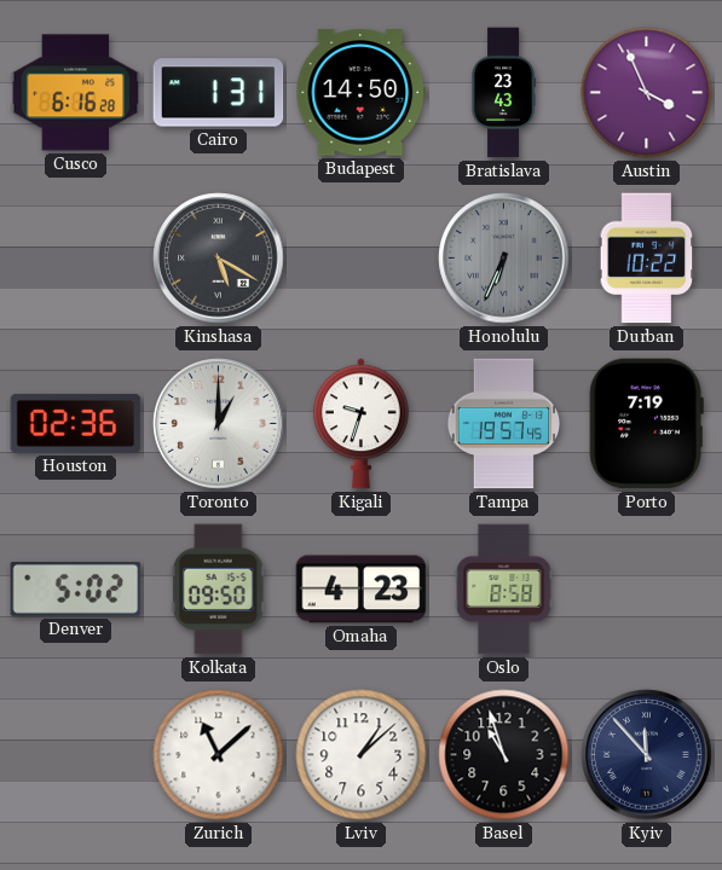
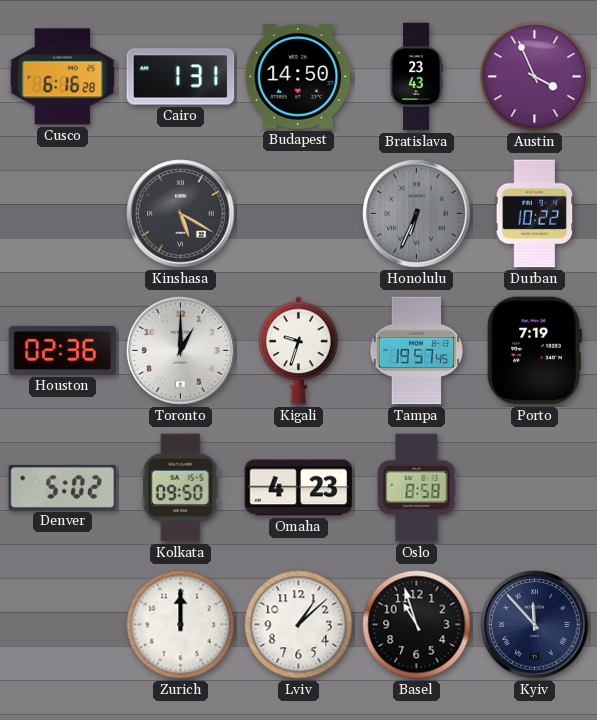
Zurich: 11:08 -> 12:00
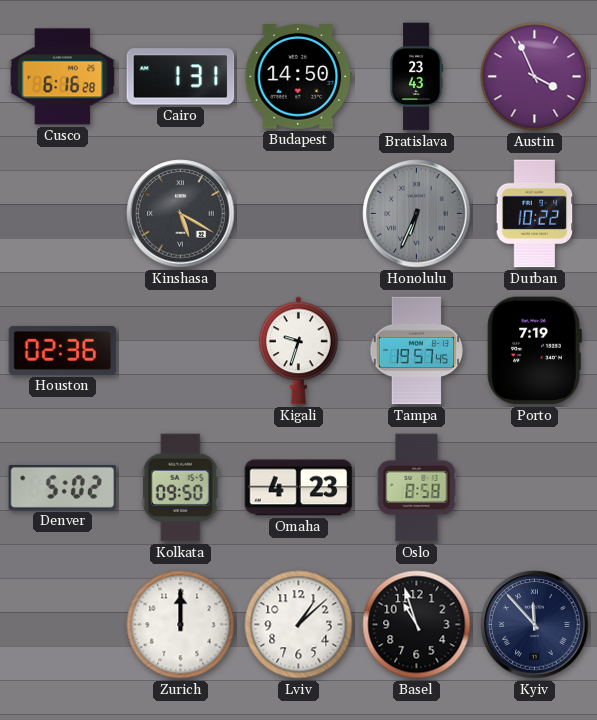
Toronto: 1:00 -> none
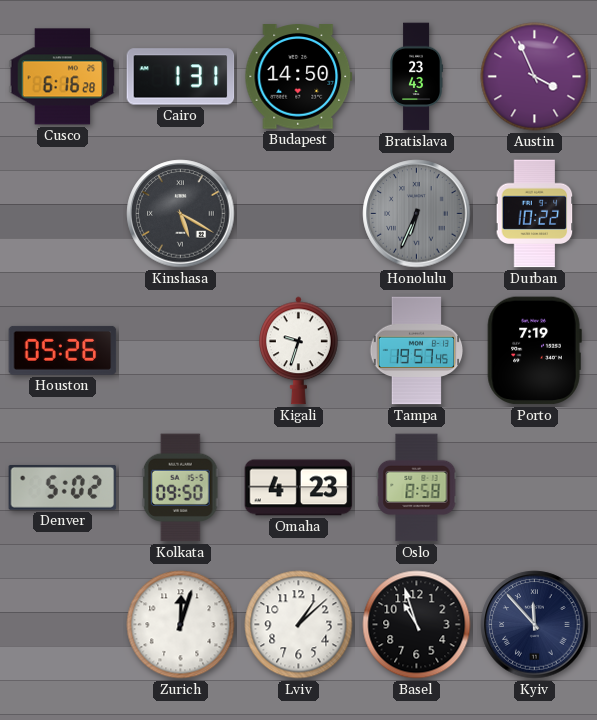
Houston: 02:36 -> 05:26
Zurich: 12:00 -> 12:03
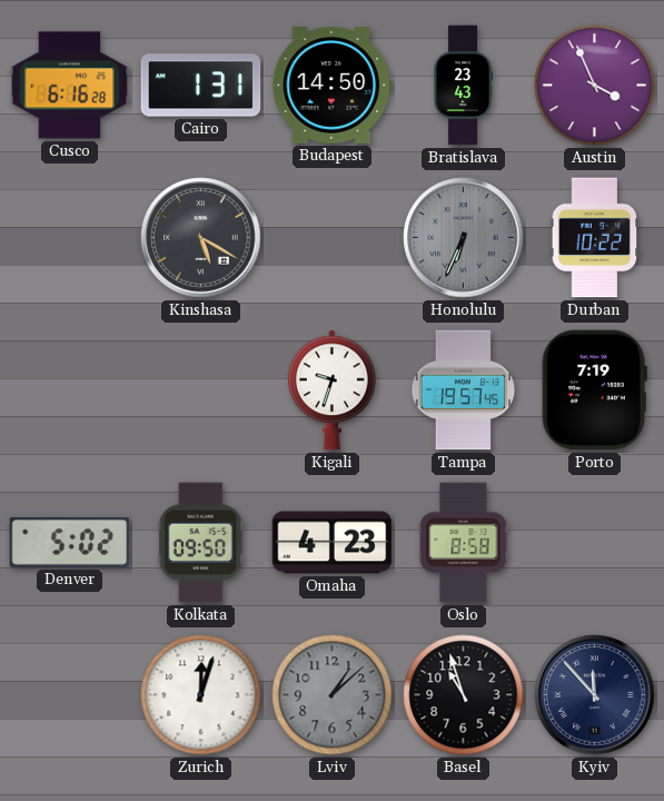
Houston: 05:26 -> none
Lviv dial: white -> grey
